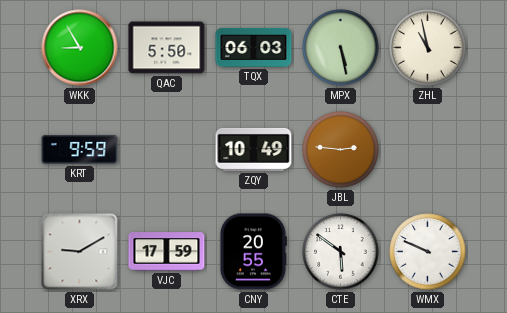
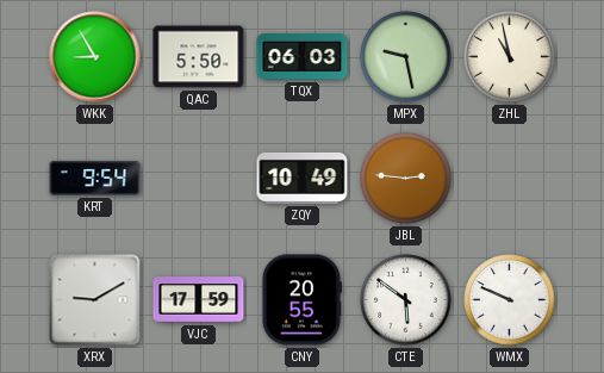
MPX: 5:28 -> 9:28
KRT: 9:59 -> 9:54
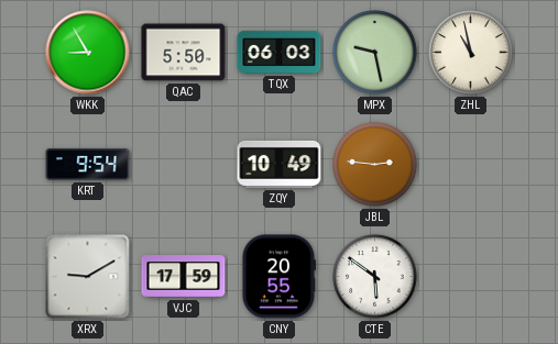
WMX: 9:49 -> none
